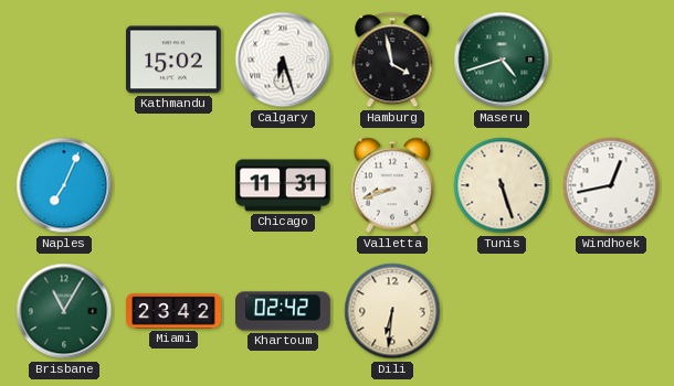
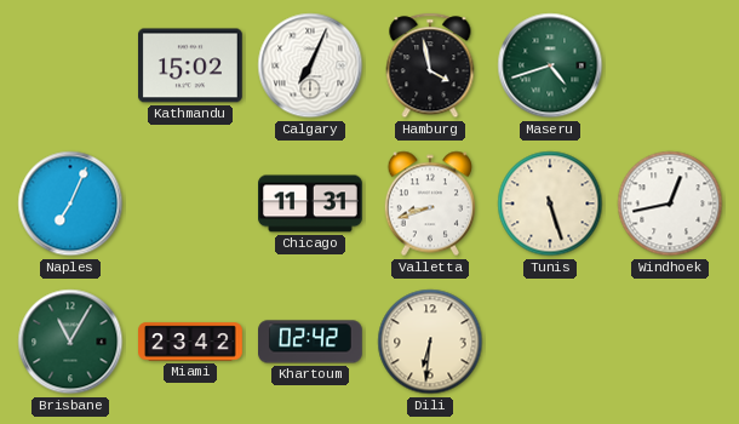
Calgary: 6:27 -> 7:04
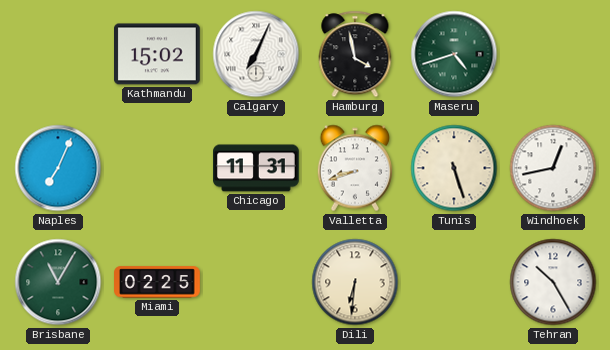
Miami: 23:42 -> 02:25
Khartoum: 02:42 -> none
Tehran: none -> 10:25
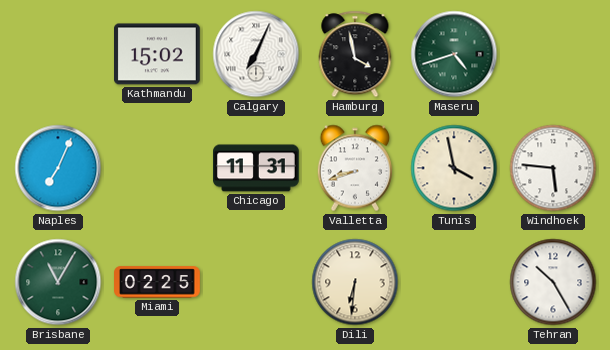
Tunis: 5:27 -> 3:58
Windhoek: 12:43 -> 5:46
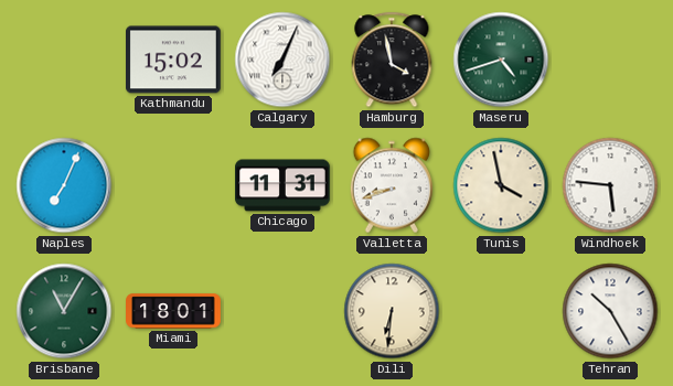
Miami: 02:25 -> 18:01
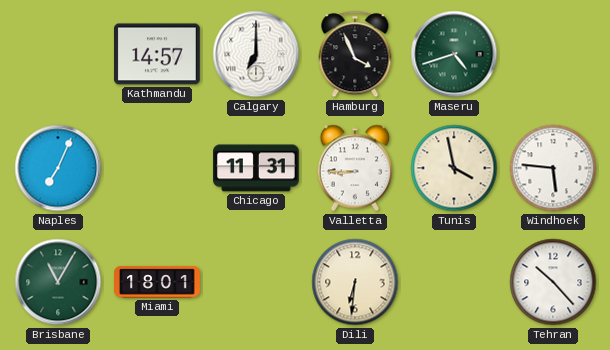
Kathmandu: 15:02 -> 14:57
Calgary: 7:04 -> 7:00
Hamburg: 3:58 -> 3:56
Valletta: 8:42 -> 8:45
Tehran: 10:25 -> 10:23
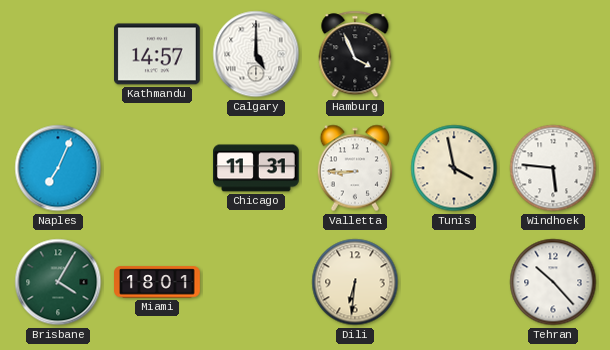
Calgary: 7:00 -> 5:00
Maseru: 4:42 -> none
Brisbane: 11:05 -> 4:05
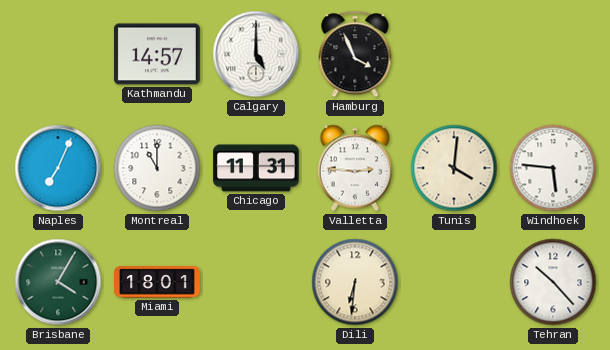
Montreal: none -> 11:00
Valletta: 8:45 -> 2:46
Tunis: 3:58 -> 4:01
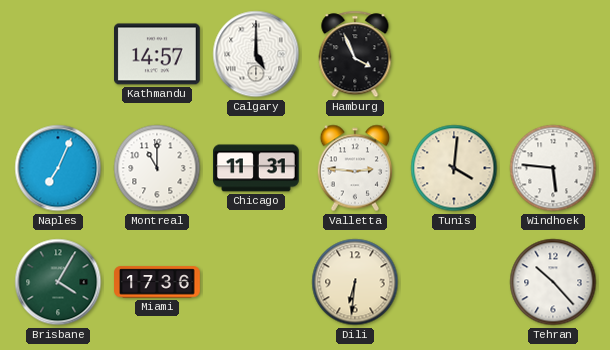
Miami: 18:01 -> 17:36
